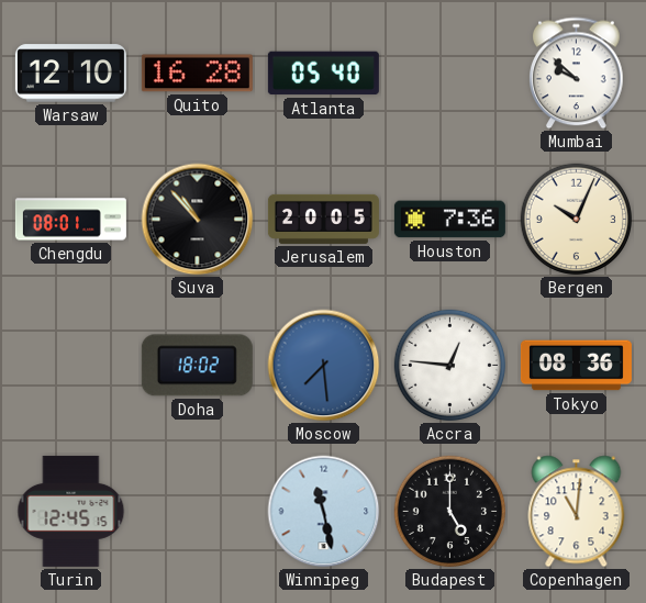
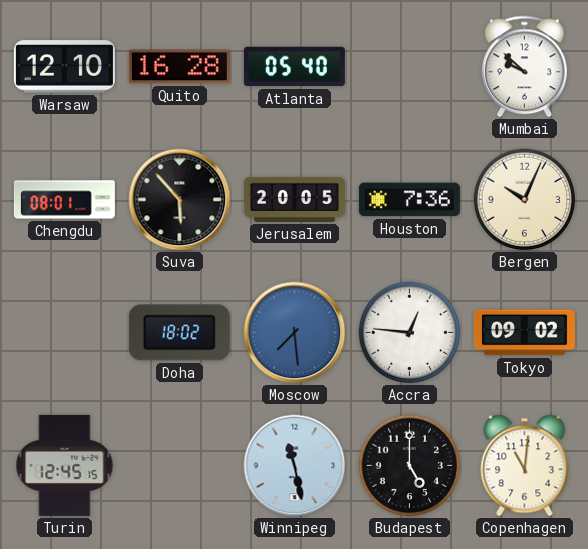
Suva: 10:53 -> 5:53
Tokyo: 08:36 -> 09:02
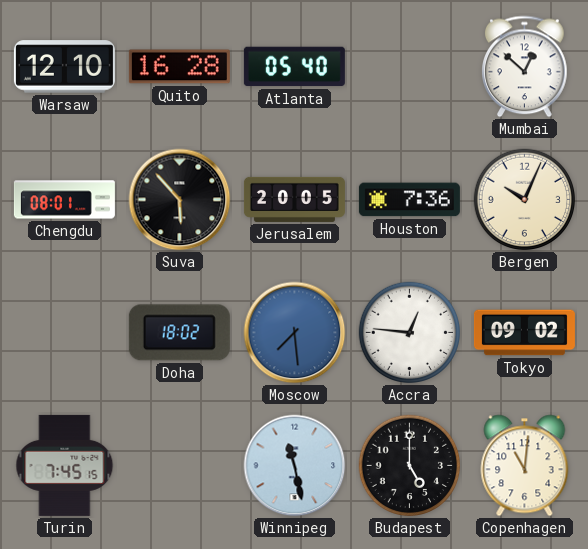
Mumbai: 9:52 -> 12:52
Turin: 12:45 -> 7:45
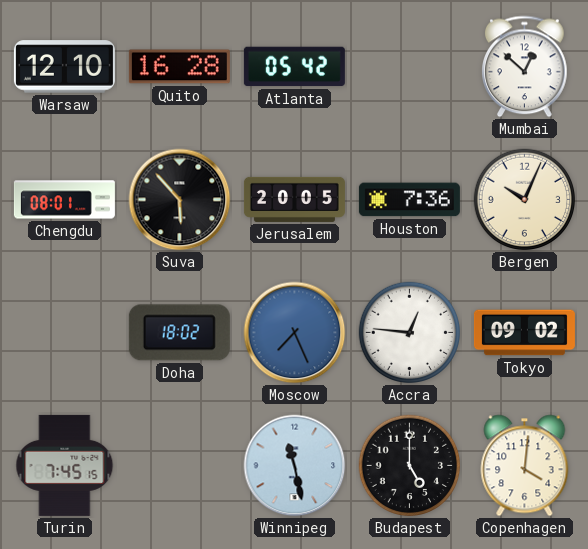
Atlanta: 05:40 -> 05:42
Moscow: 7:29 -> 7:26
Copenhagen: 11:01 -> 4:01
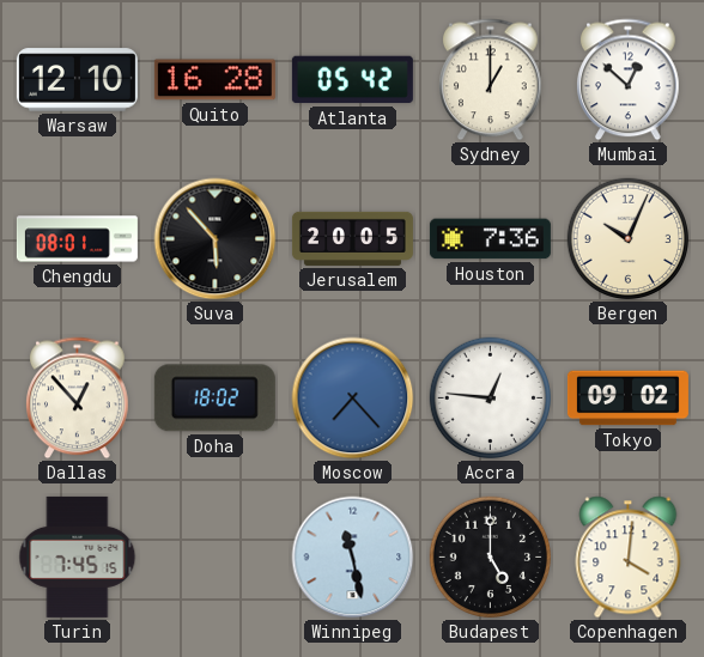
Sydney: none -> 1:00
Dallas: none -> 12:53
Moscow: 7:26 -> 7:23
